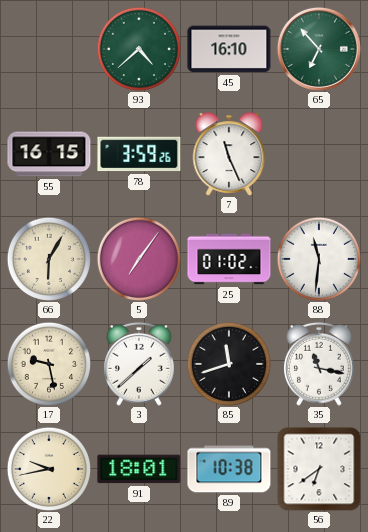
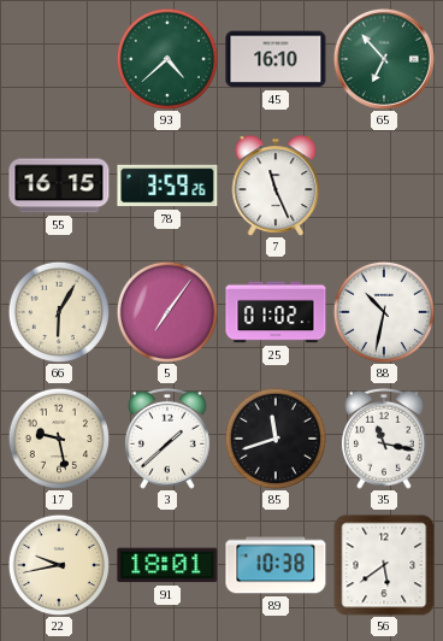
88: 11:31 -> 10:32
56: 6:39 -> 5:39
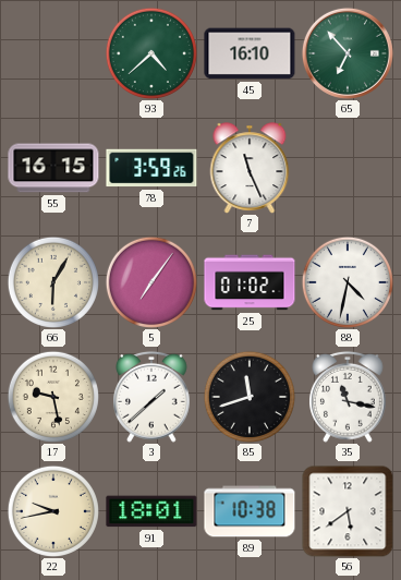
88: 10:32 -> 4:32
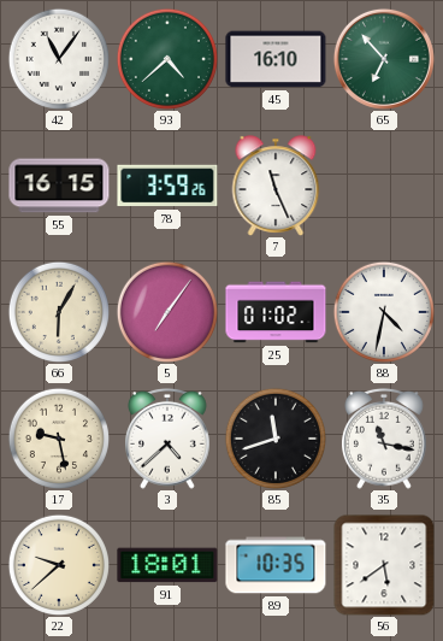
42: none -> 11:06
3: 1:38 -> 4:38
22: 9:43 -> 9:38
89: 10:38 -> 10:35
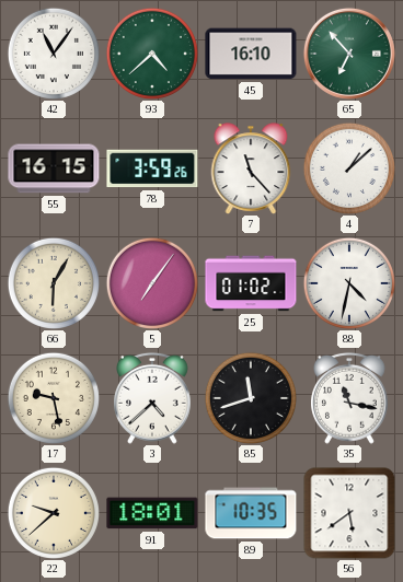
7: 11:26 -> 11:23
4: none -> 1:08
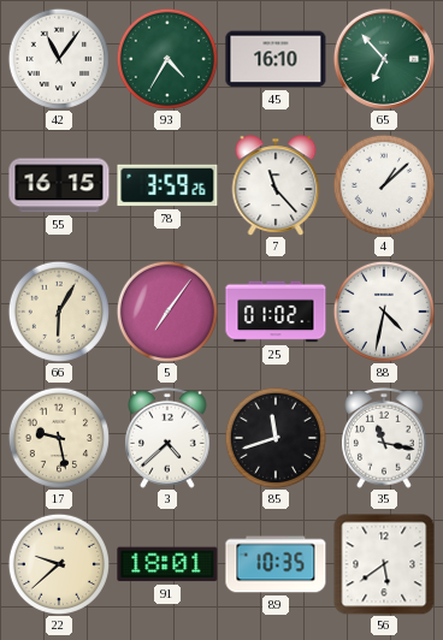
93: 4:38 -> 4:35
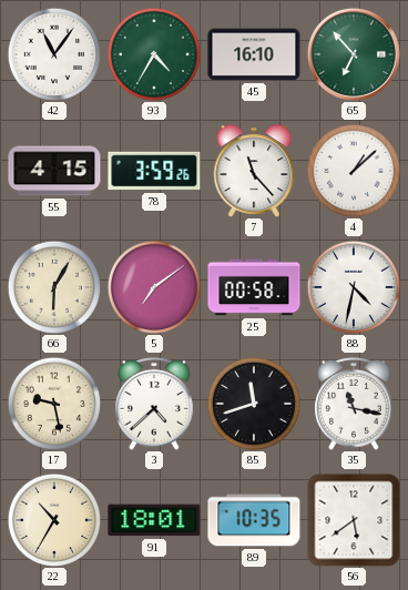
55: 16:15 -> 4:15
5: 7:06 -> 7:09
25: 01:02 -> 00:58
22: 9:38 -> 10:35
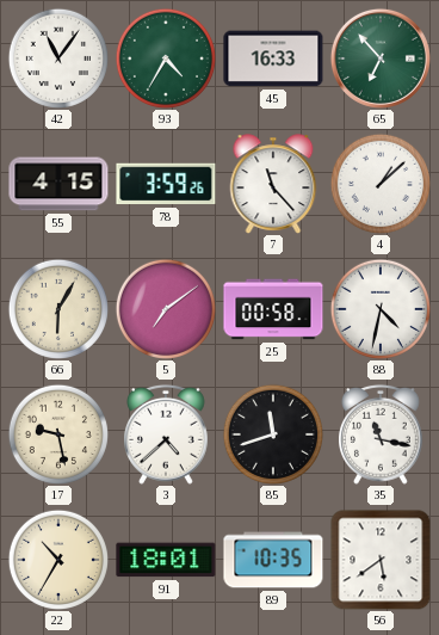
45: 16:10 -> 16:33
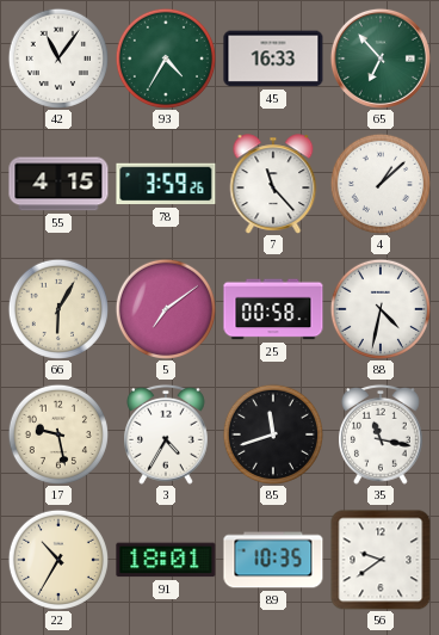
3: 4:38 -> 4:35
56: 5:39 -> 9:39
